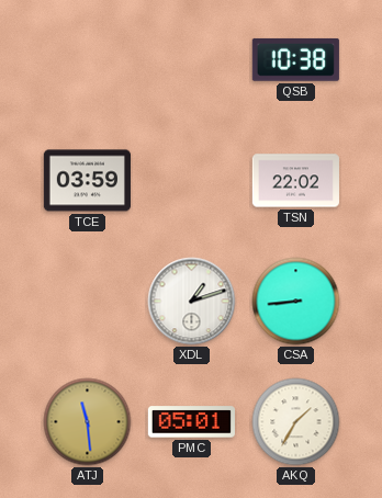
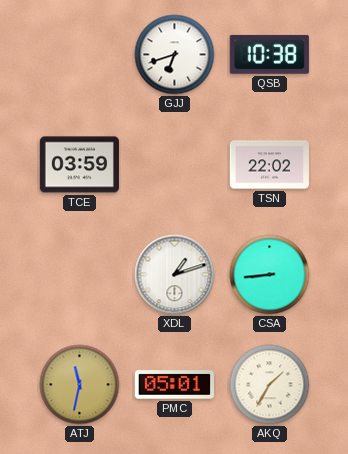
GJJ: none -> 6:42
ATJ: 11:29 -> 11:32
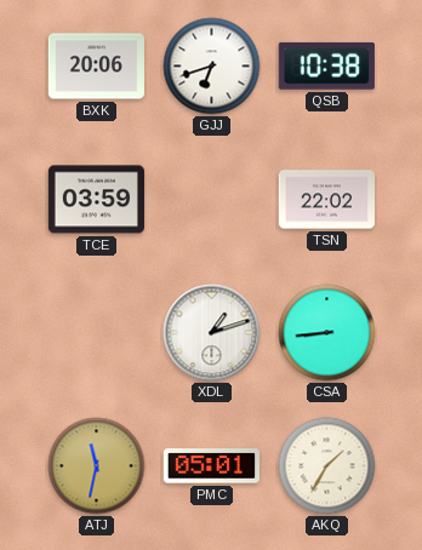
BXK: none -> 20:06
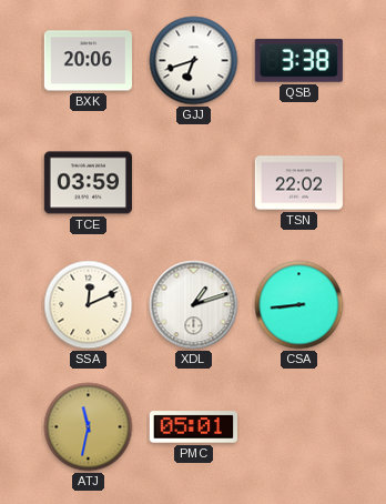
QSB: 10:38 -> 3:38
SSA: none -> 12:11
AKQ: 1:35 -> none
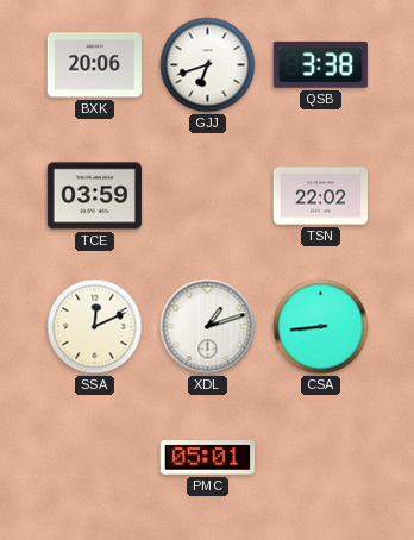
ATJ: 11:32 -> none
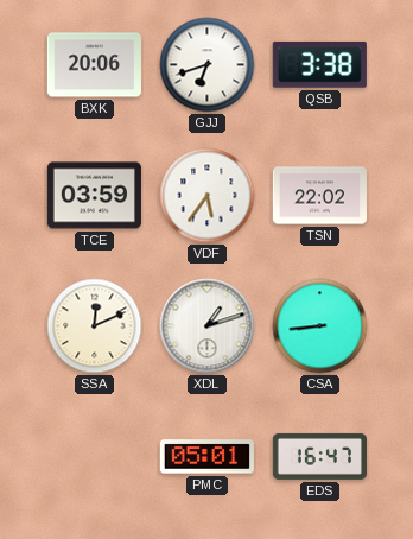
VDF: none -> 5:36
EDS: none -> 16:47
